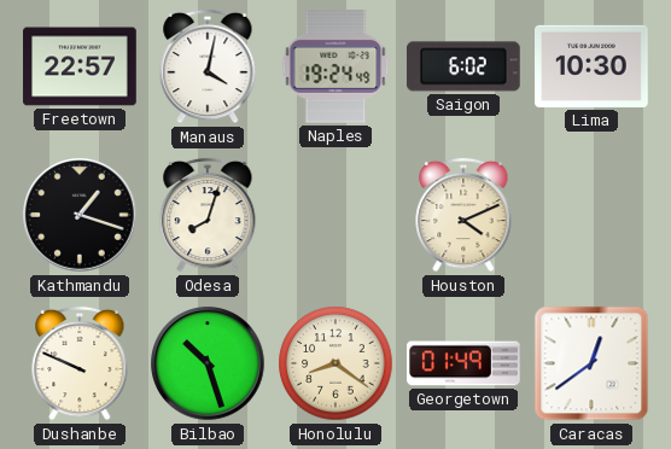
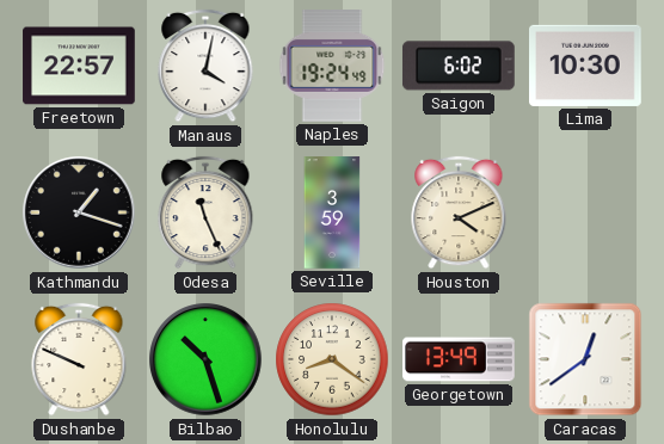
Odesa: 8:03 -> 11:26
Seville: none -> 3:59
Georgetown: 01:49 -> 13:49
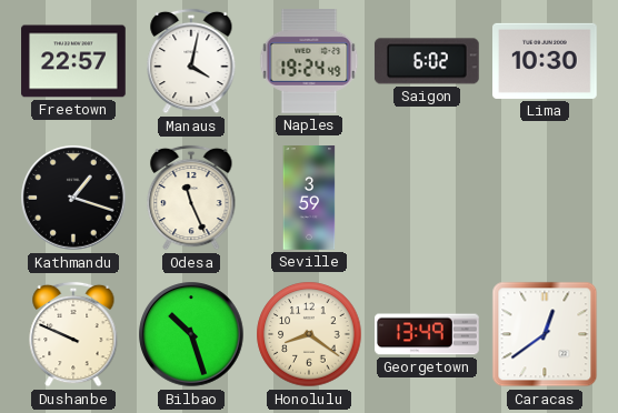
Houston: 4:11 -> none
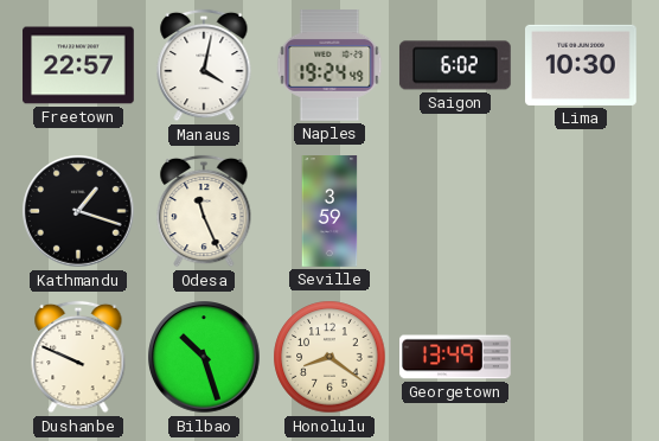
Caracas: 12:39 -> none
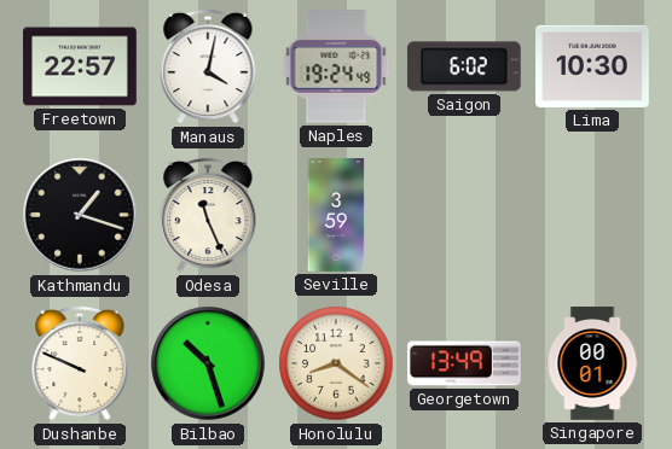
Singapore: none -> 00:01
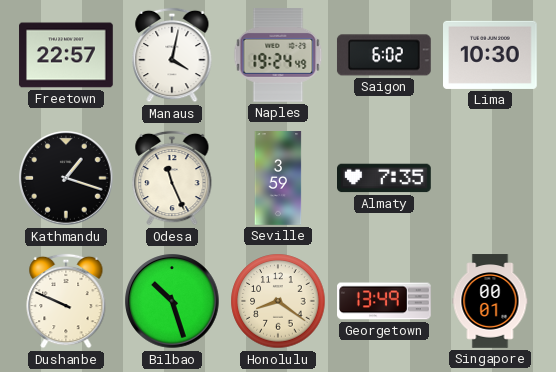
Almaty: none -> 7:35
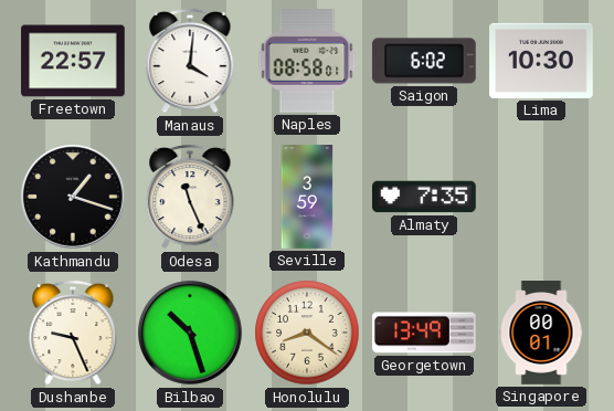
Manaus: 4:02 -> 4:01
Naples: 19:24 -> 08:58
Dushanbe: 9:49 -> 9:26
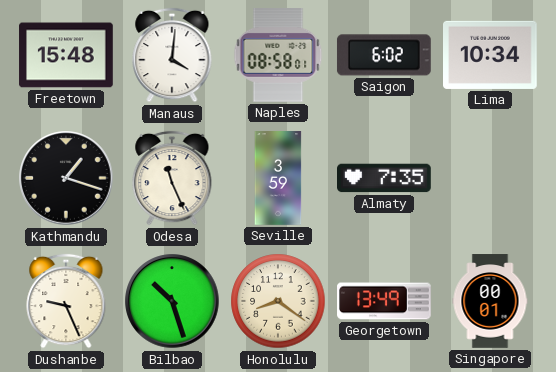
Freetown: 22:57 -> 15:48
Lima: 10:30 -> 10:34
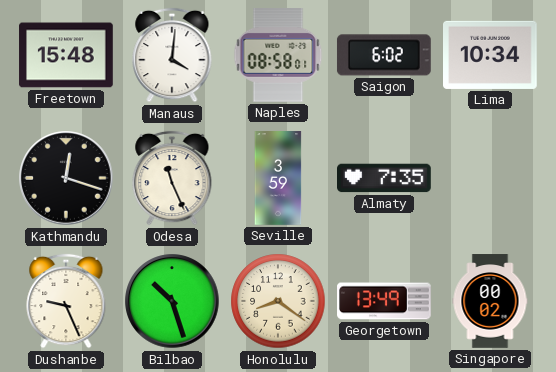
Kathmandu: 1:18 -> 12:18
Singapore: 00:01 -> 00:02
